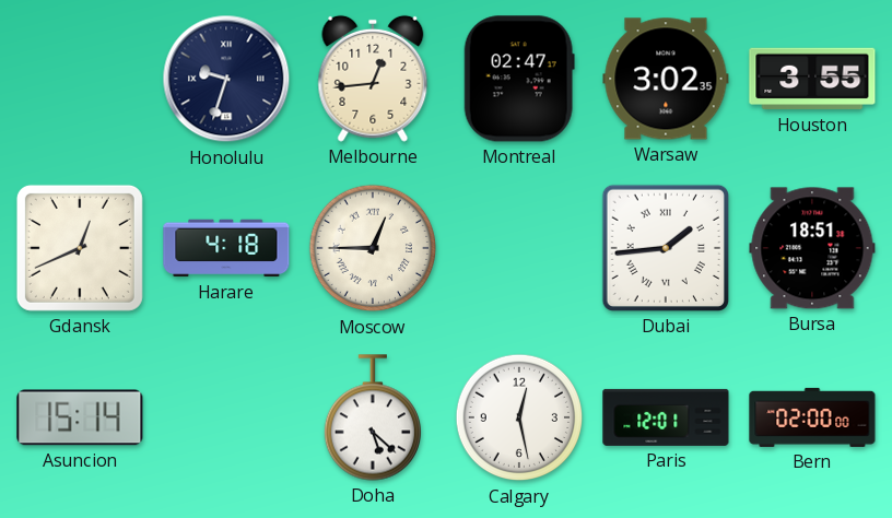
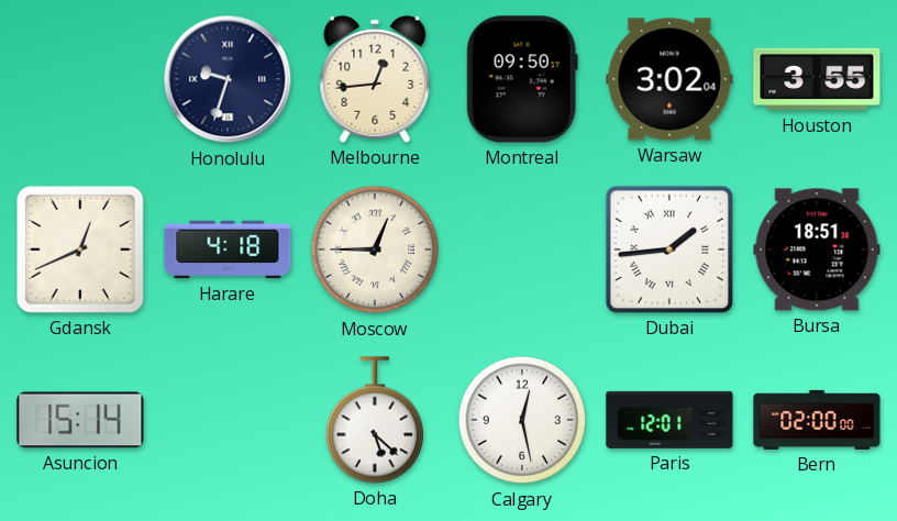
Montreal: 02:47 -> 09:50
Warsaw: 3:02:35 -> 3:02:04
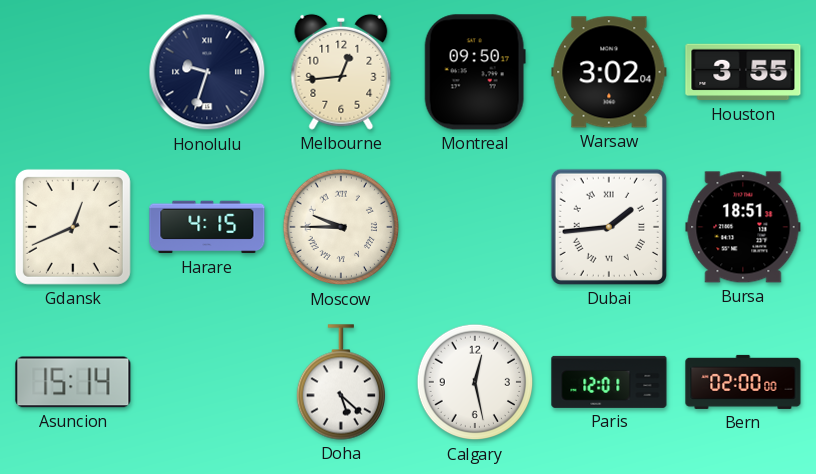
Harare: 4:18 -> 4:15
Moscow: 12:45 -> 9:45
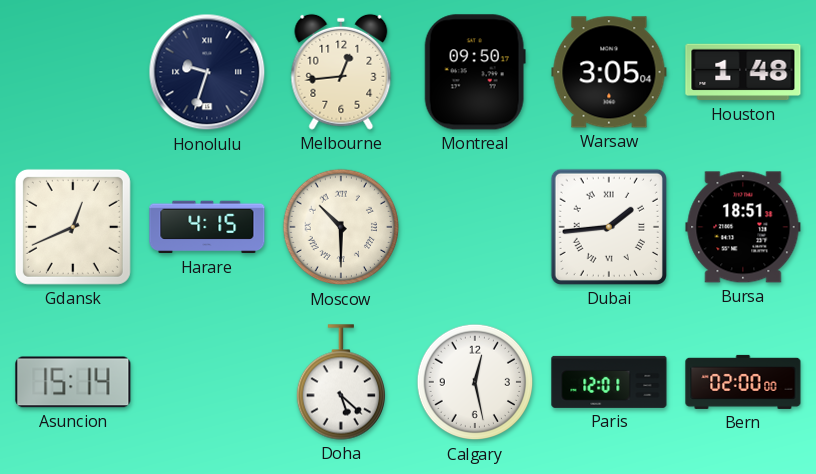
Warsaw: 3:02 -> 3:05
Houston: 3:55 -> 1:48
Moscow: 9:45 -> 10:30
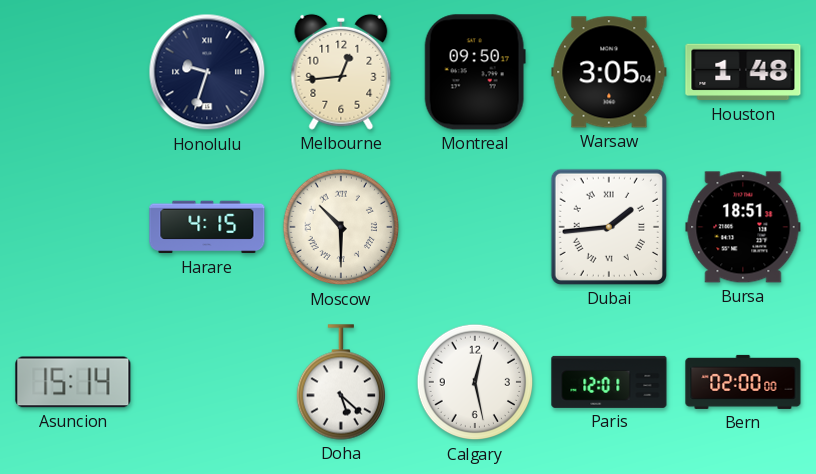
Gdansk: 12:41 -> none
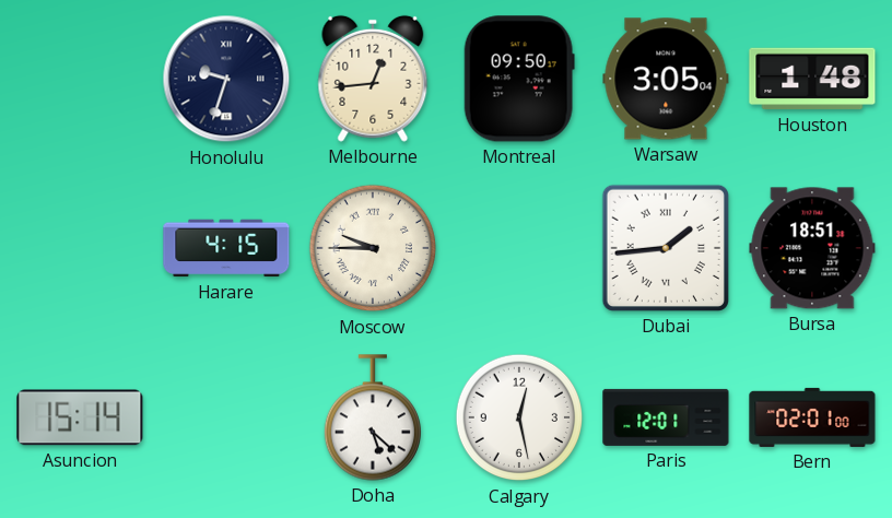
Moscow: 10:30 -> 9:45
Bern: 02:00 -> 02:01
